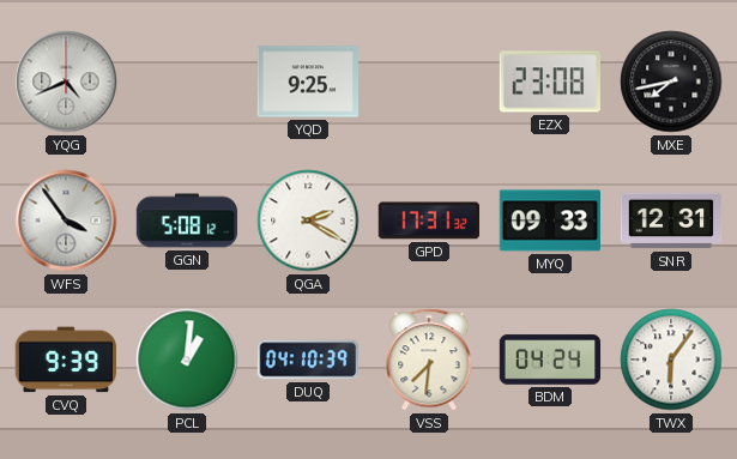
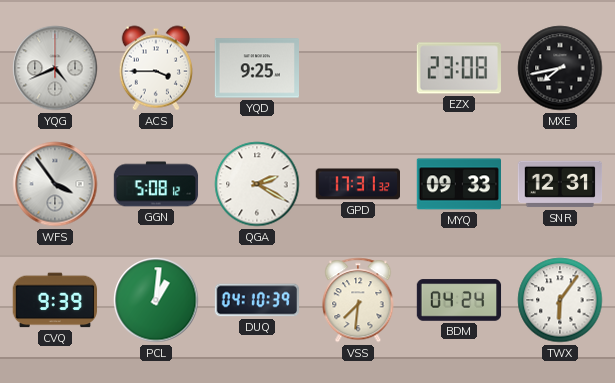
ACS: none -> 3:45
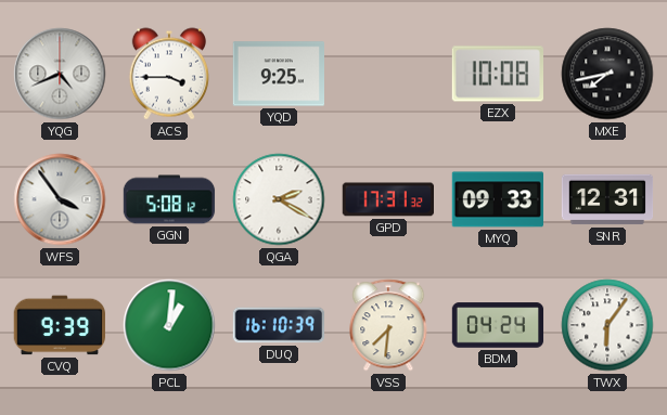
EZX: 23:08 -> 10:08
DUQ: 04:10 -> 16:10
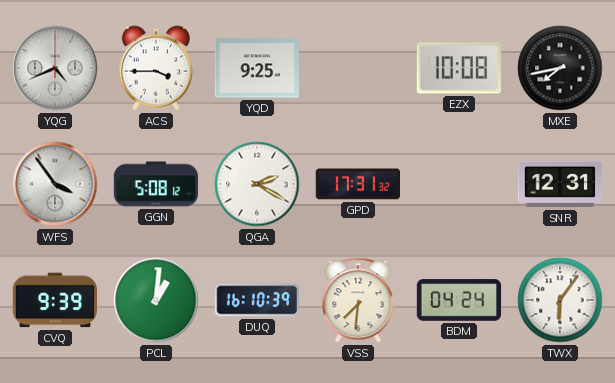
MYQ: 09:33 -> none
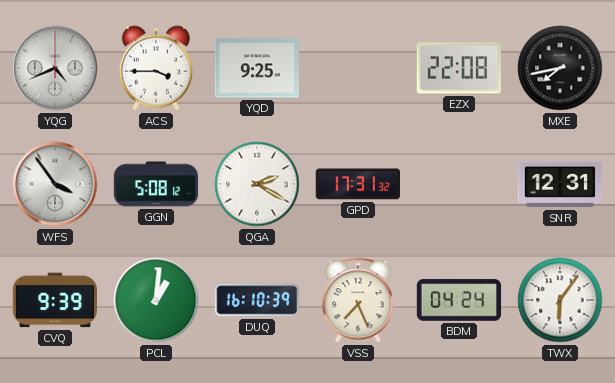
EZX: 10:08 -> 22:08
VSS: 7:31 -> 7:26
